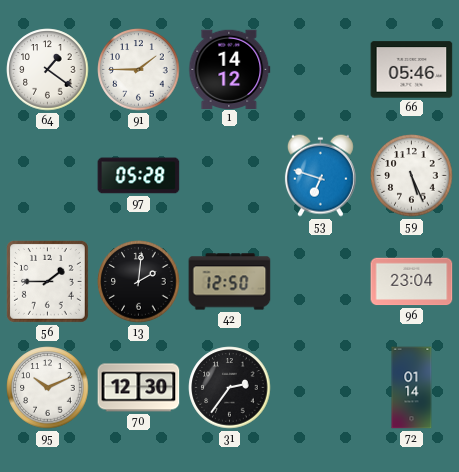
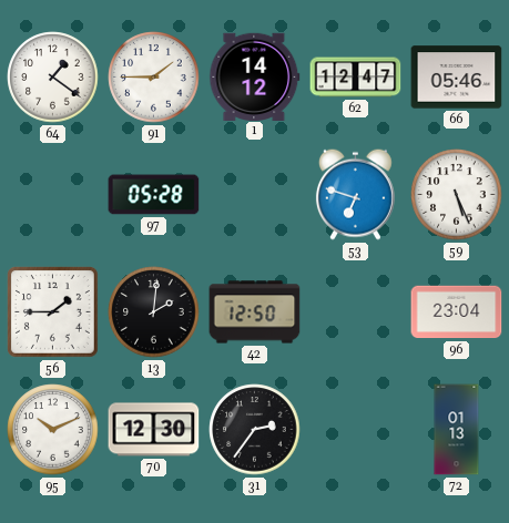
62: none -> 12:47
72: 01:14 -> 01:13
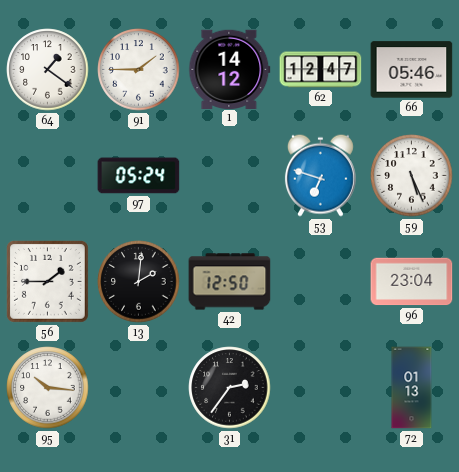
97: 05:28 -> 05:24
95: 10:11 -> 10:16
70: 12:30 -> none
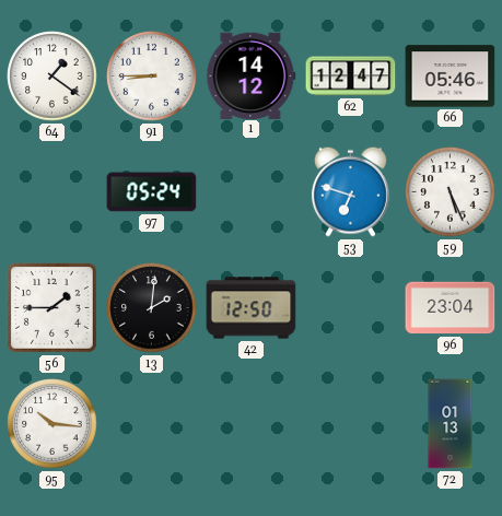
91: 1:45 -> 8:45
31: 2:36 -> none
